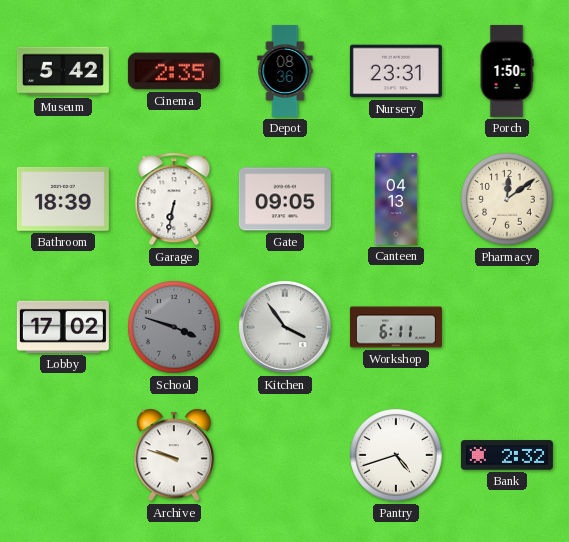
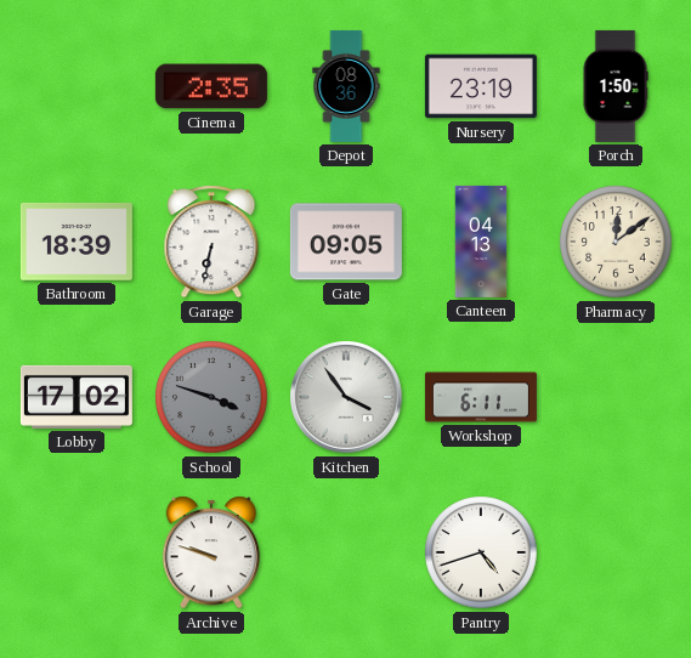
Museum: 5:42 -> none
Nursery: 23:31 -> 23:19
Bank: 2:32 -> none
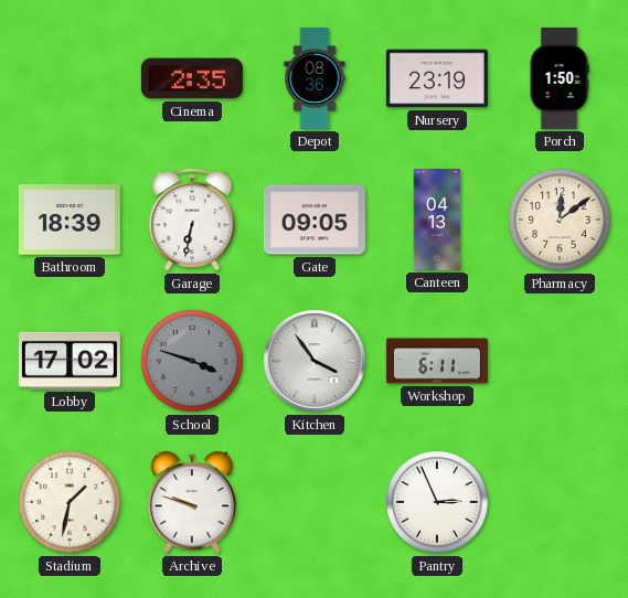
Stadium: none -> 1:32
Pantry: 4:42 -> 2:56
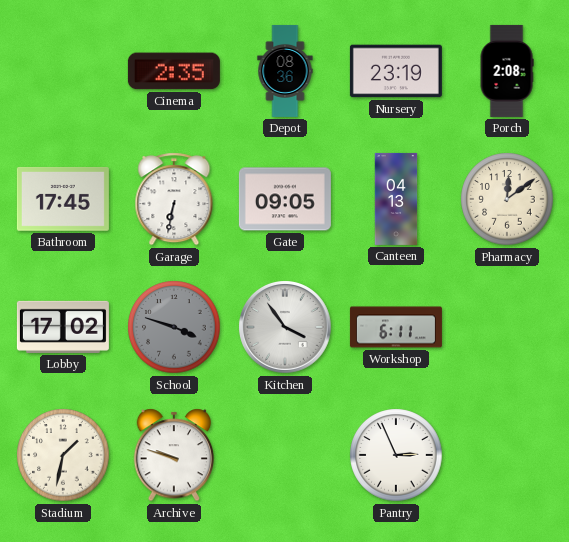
Porch: 1:50 -> 2:08
Bathroom: 18:39 -> 17:45
